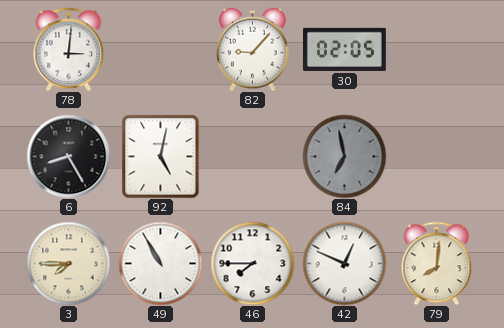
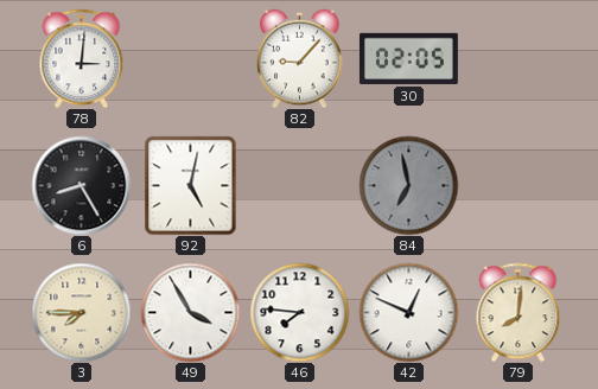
49: 10:55 -> 3:55
46: 7:45 -> 7:46
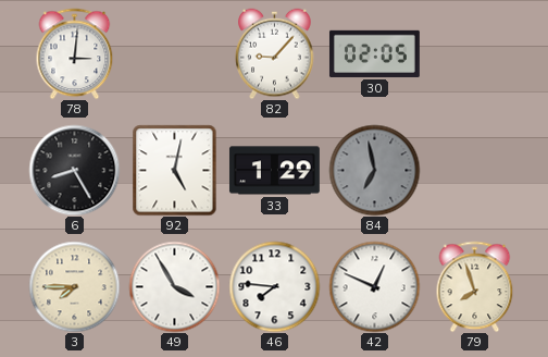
33: none -> 1:29
79: 8:01 -> 7:57
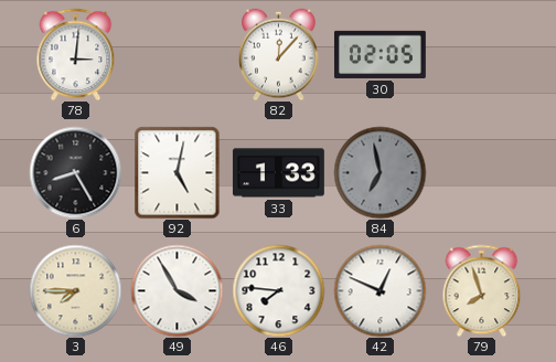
82: 9:07 -> 12:07
33: 1:29 -> 1:33
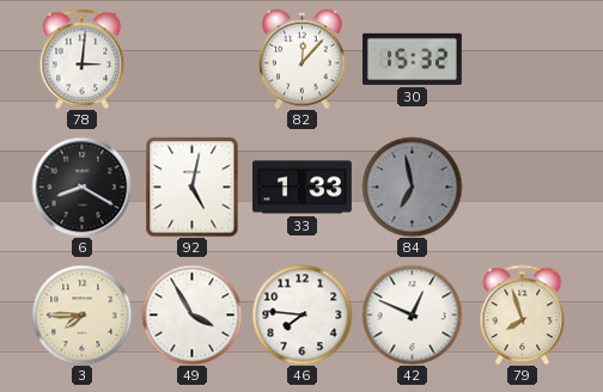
30: 02:05 -> 15:32
6: 8:25 -> 8:20
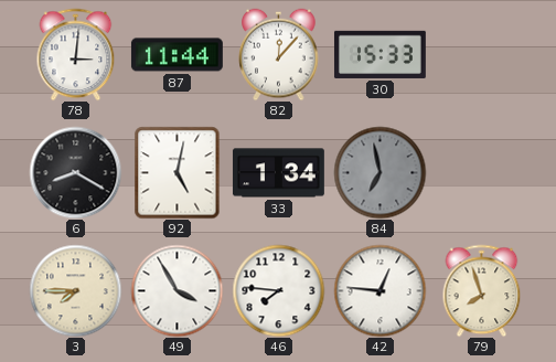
87: none -> 11:44
30: 15:32 -> 15:33
33: 1:33 -> 1:34
42: 12:49 -> 12:46
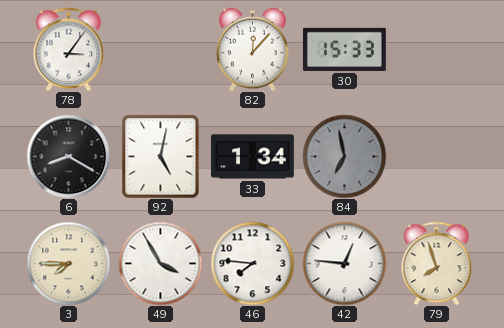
78: 3:01 -> 3:06
87: 11:44 -> none
